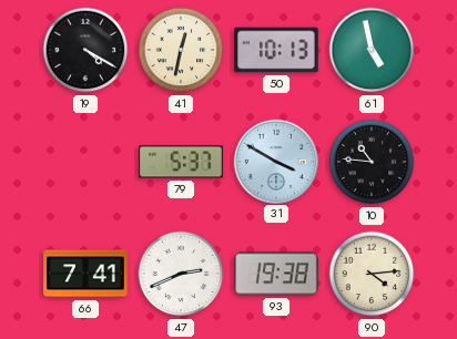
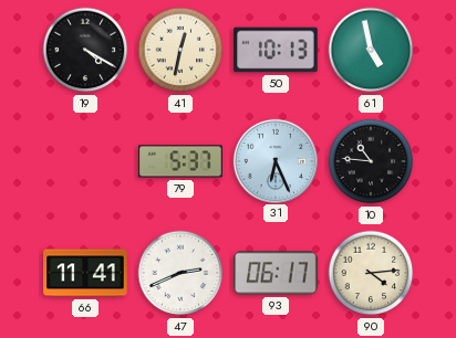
31: 3:50 -> 6:26
66: 7:41 -> 11:41
93: 19:38 -> 06:17
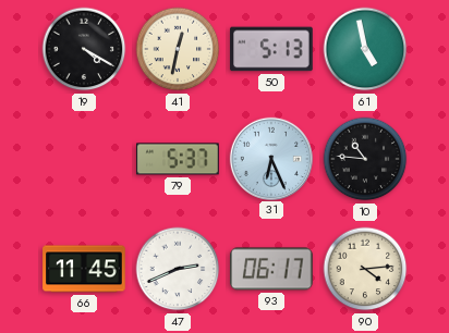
50: 10:13 -> 5:13
66: 11:41 -> 11:45
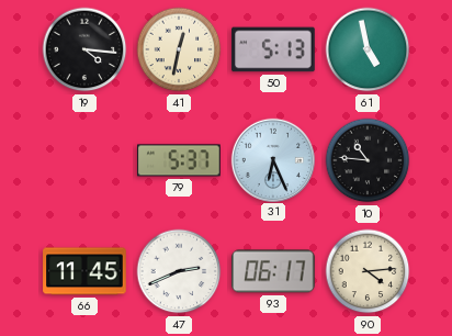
19: 4:20 -> 4:16
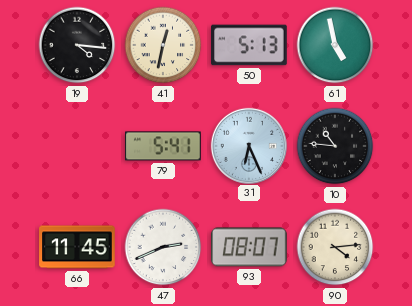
79: 5:37 -> 5:41
93: 06:17 -> 08:07
